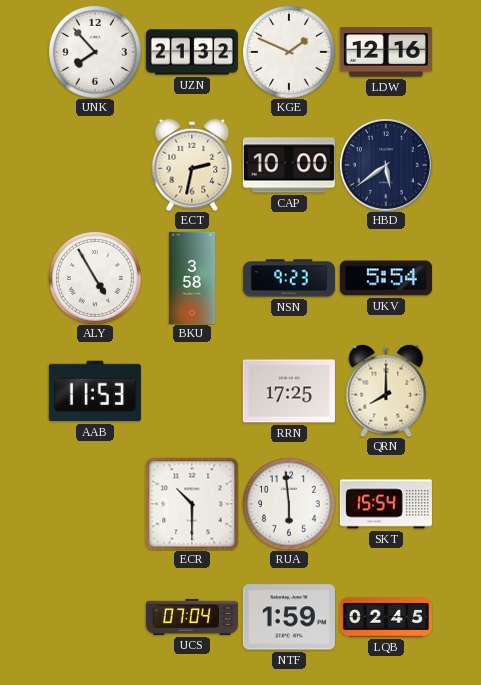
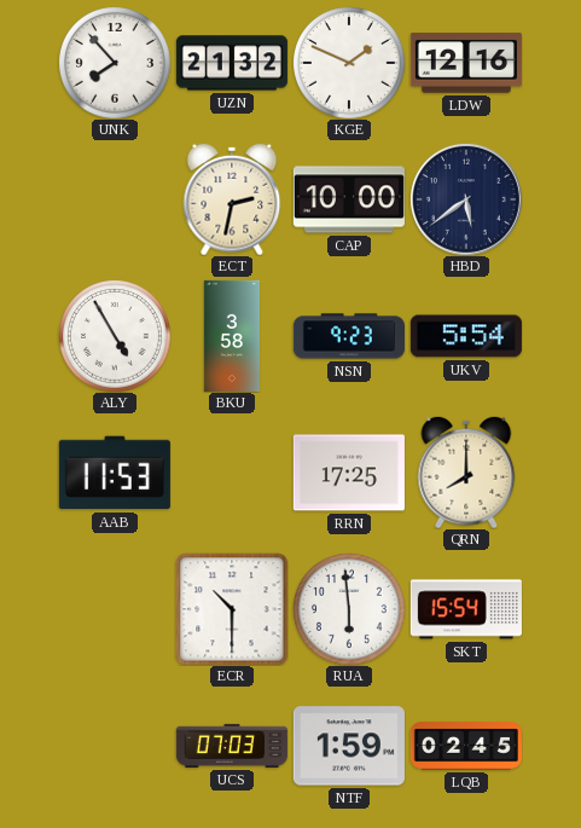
UCS: 07:04 -> 07:03
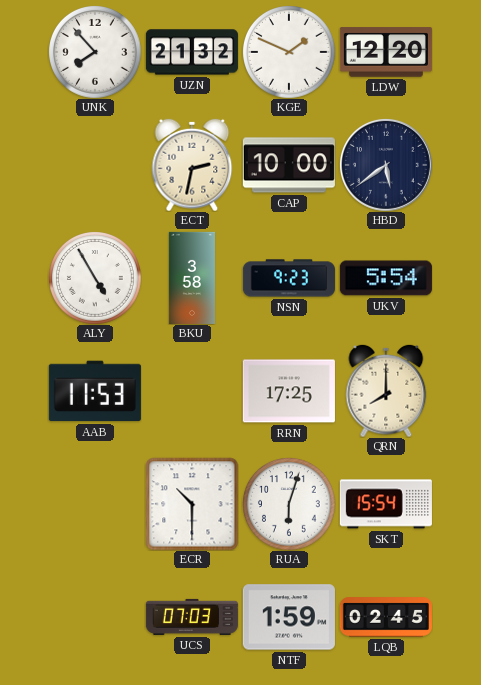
LDW: 12:16 -> 12:20
RUA: 5:59 -> 6:03
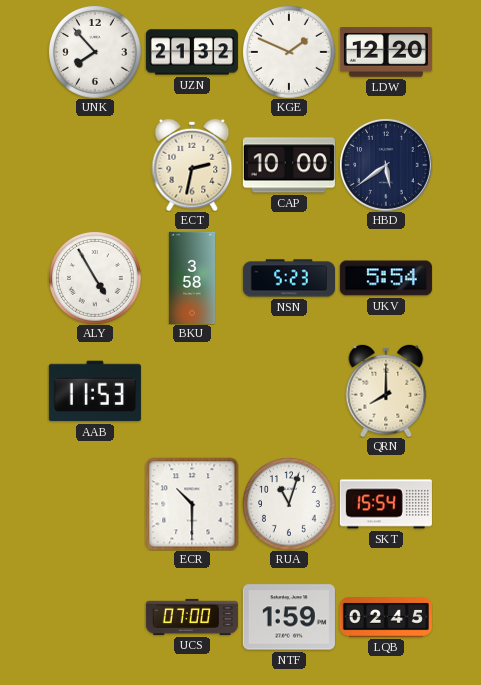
NSN: 9:23 -> 5:23
RRN: 17:25 -> none
RUA: 6:03 -> 11:03
UCS: 07:03 -> 07:00
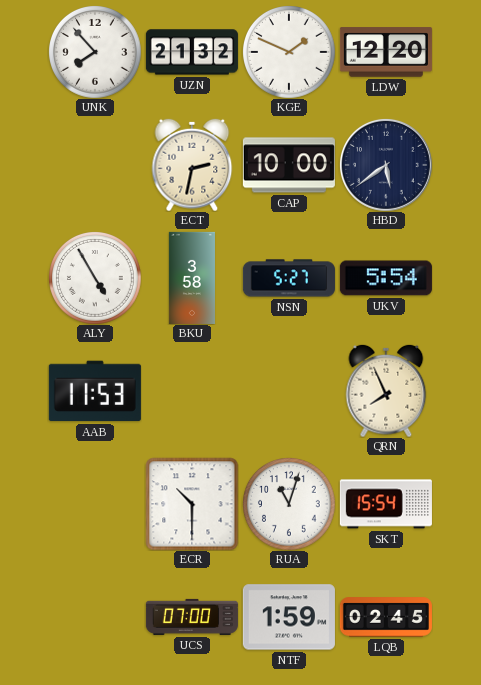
NSN: 5:23 -> 5:27
QRN: 8:00 -> 7:56
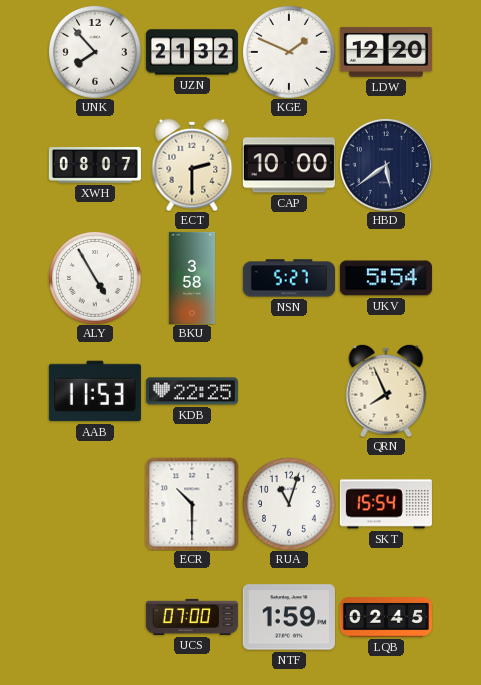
XWH: none -> 08:07
ECT: 2:32 -> 2:30
KDB: none -> 22:25
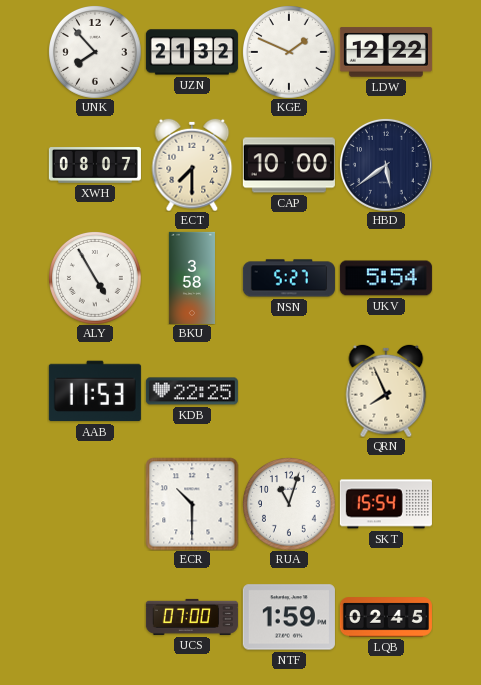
LDW: 12:20 -> 12:22
ECT: 2:30 -> 7:30
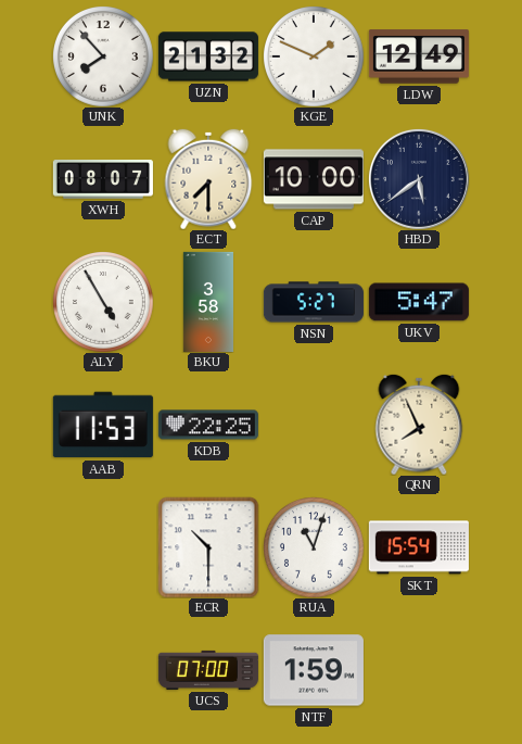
LDW: 12:22 -> 12:49
UKV: 5:54 -> 5:47
LQB: 02:45 -> none
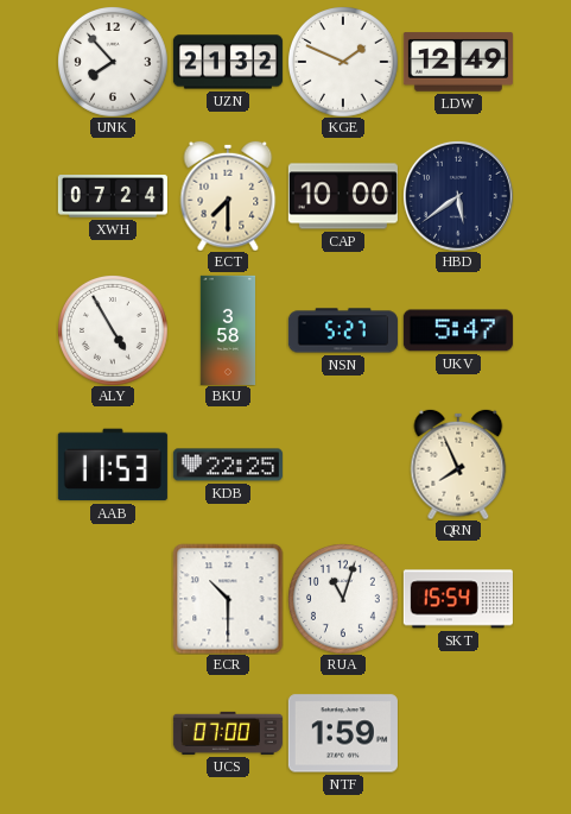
XWH: 08:07 -> 07:24
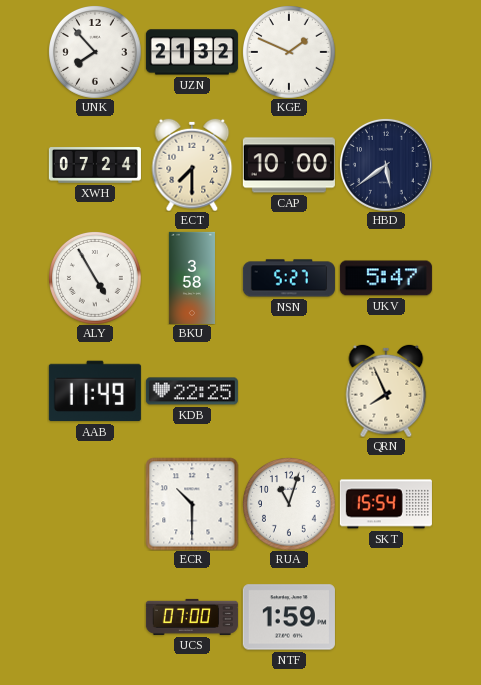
LDW: 12:49 -> none
AAB: 11:53 -> 11:49
